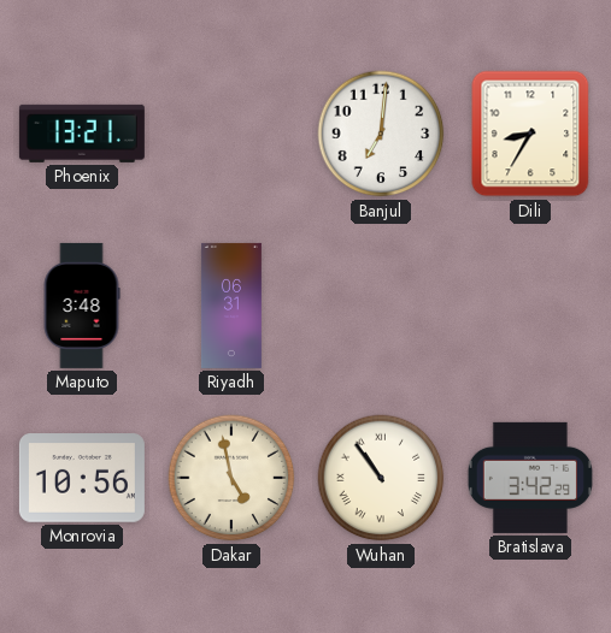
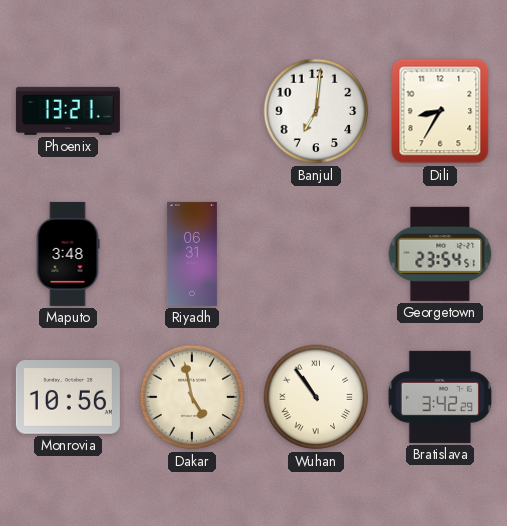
Georgetown: none -> 23:54
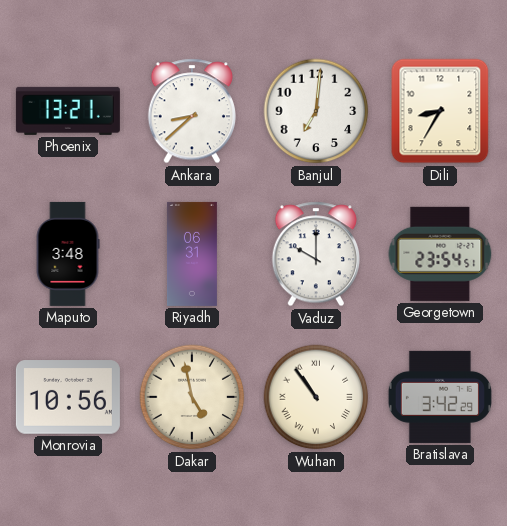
Ankara: none -> 8:38
Vaduz: none -> 10:00
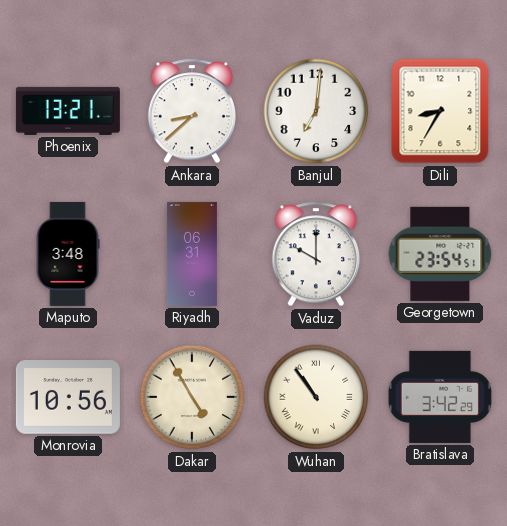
Dakar: 4:58 -> 4:55
